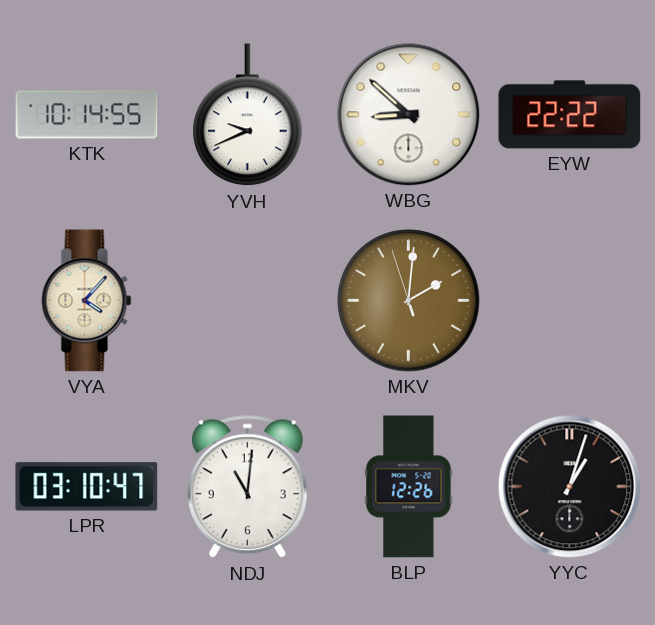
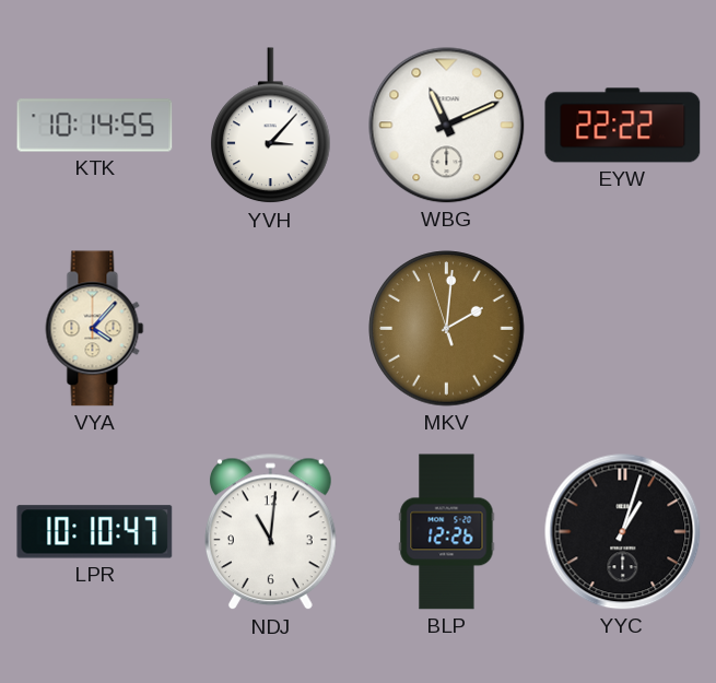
YVH: 9:41 -> 3:07
WBG: 8:52 -> 11:11
LPR: 03:10 -> 10:10
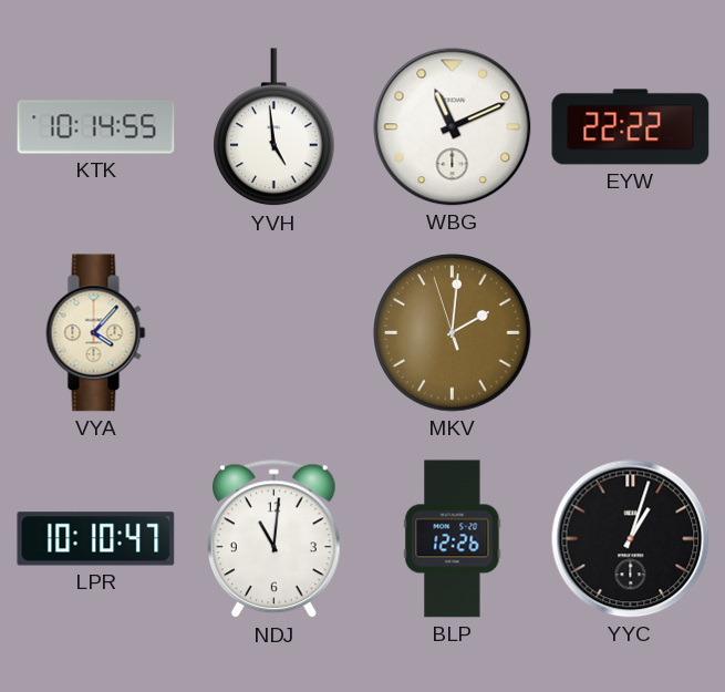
YVH: 3:07 -> 4:59
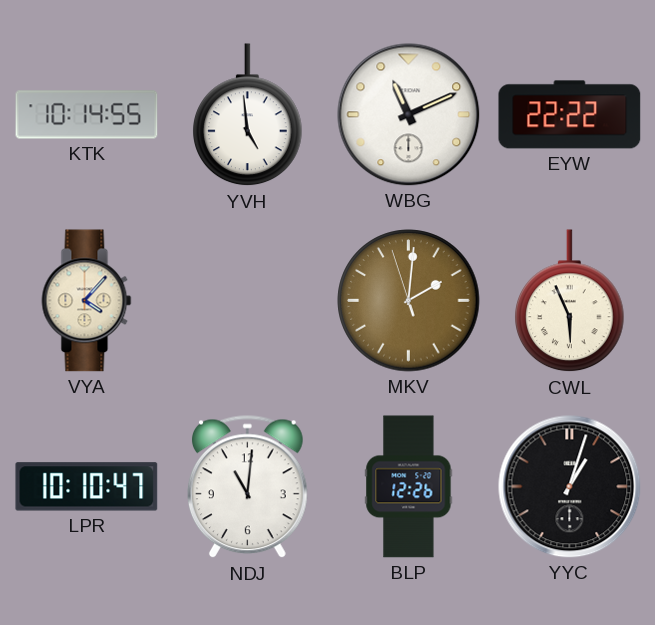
CWL: none -> 5:56
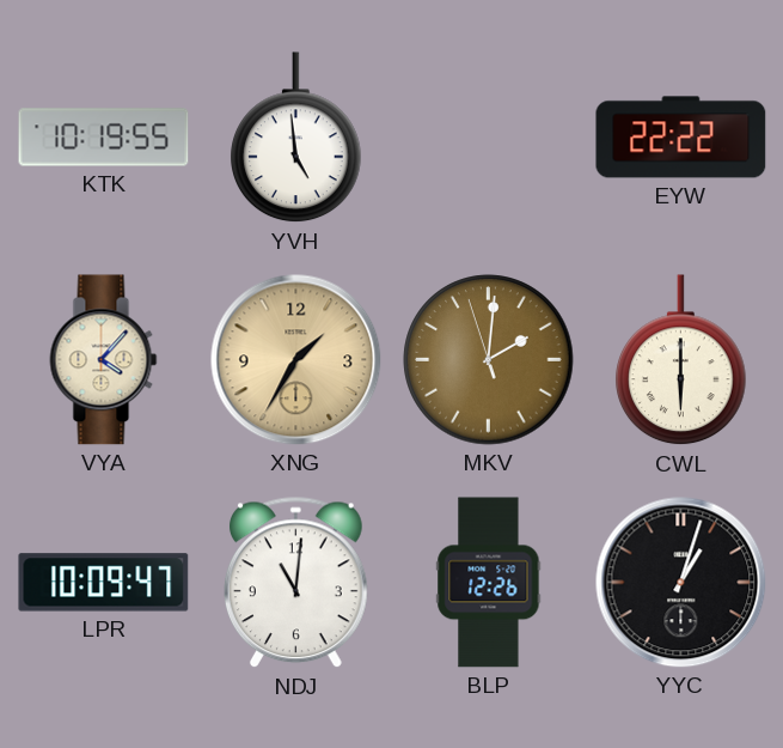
KTK: 10:14 -> 10:19
WBG: 11:11 -> none
XNG: none -> 1:35
CWL: 5:56 -> 6:00
LPR: 10:10 -> 10:09
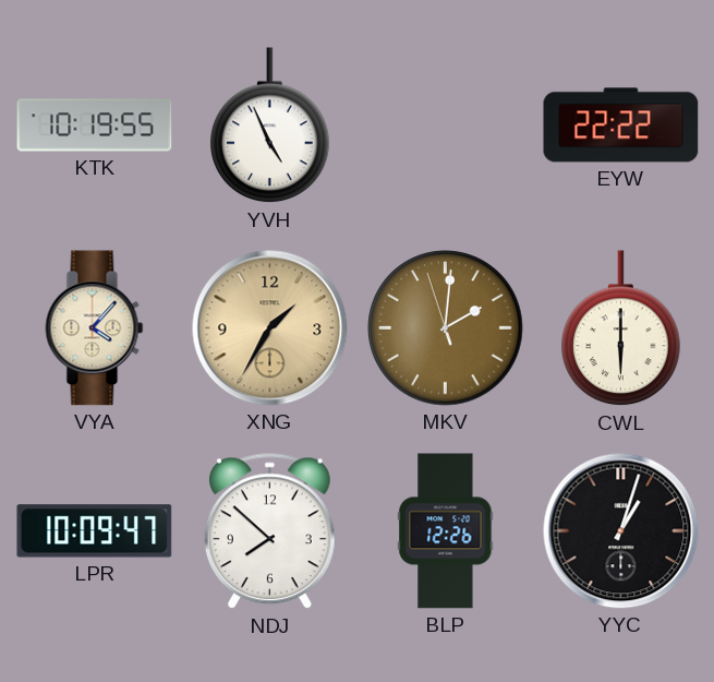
YVH: 4:59 -> 4:56
NDJ: 11:01 -> 7:52
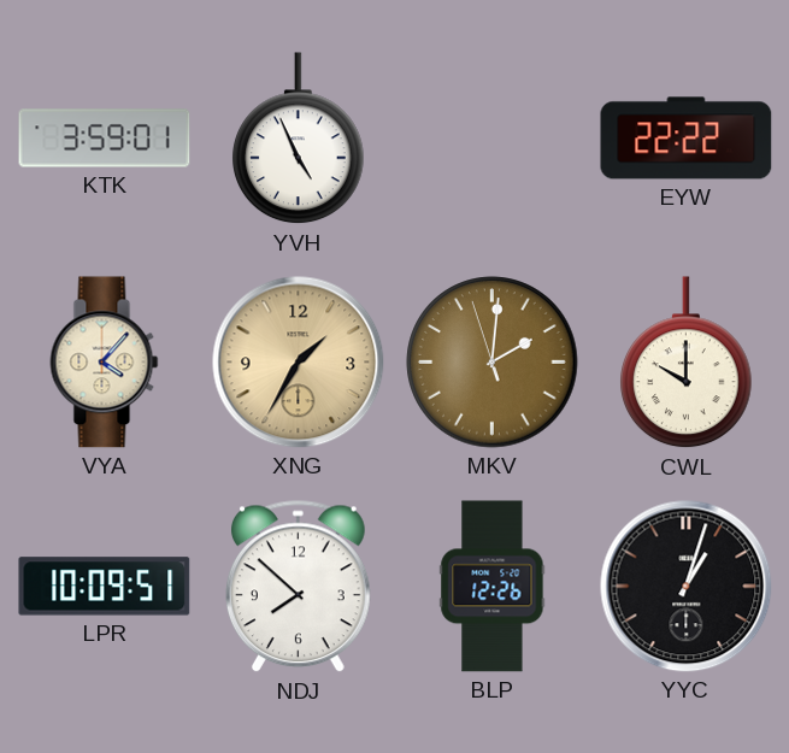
KTK: 10:19 -> 3:59
CWL: 6:00 -> 10:00
LPR: 10:09:47 -> 10:09:51
